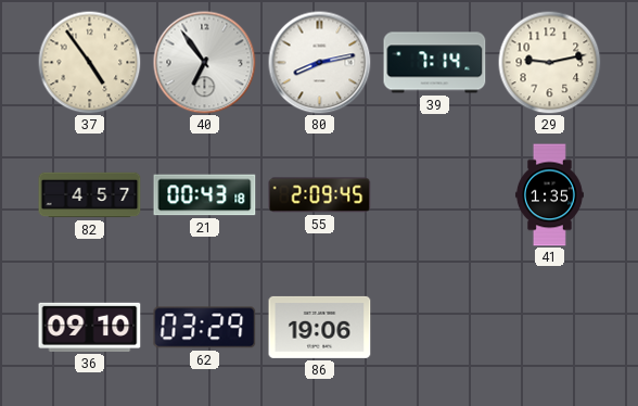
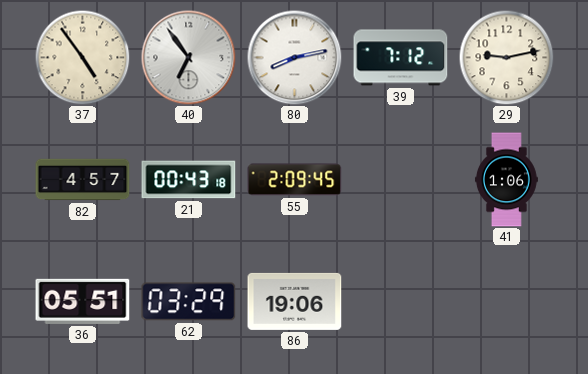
39: 7:14 -> 7:12
41: 1:35 -> 1:06
36: 09:10 -> 05:51
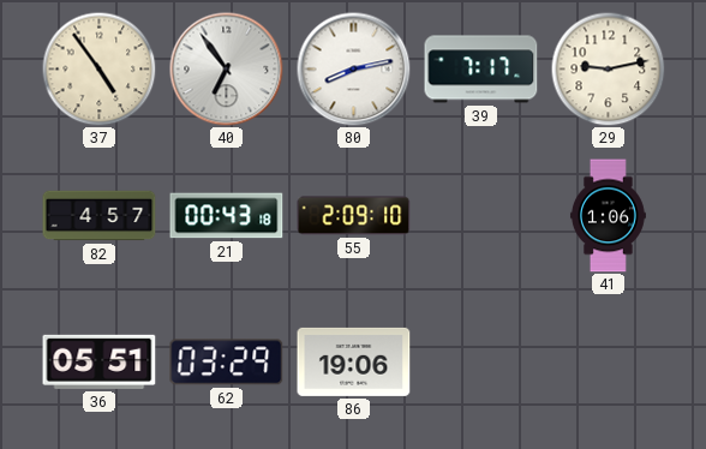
39: 7:12 -> 7:17
55: 2:09:45 -> 2:09:10
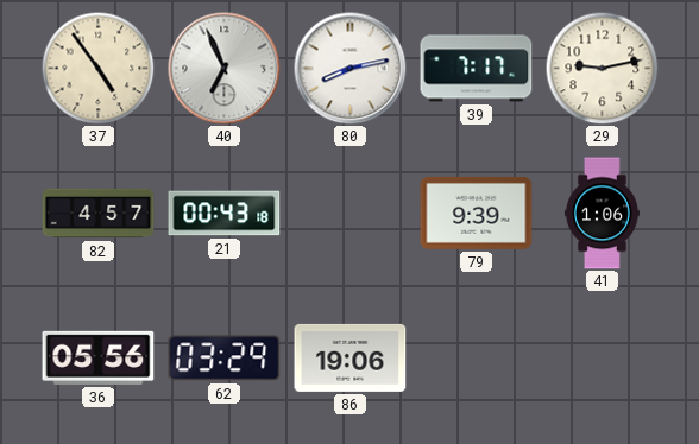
40: 6:54 -> 6:56
55: 2:09 -> none
79: none -> 9:39
36: 05:51 -> 05:56
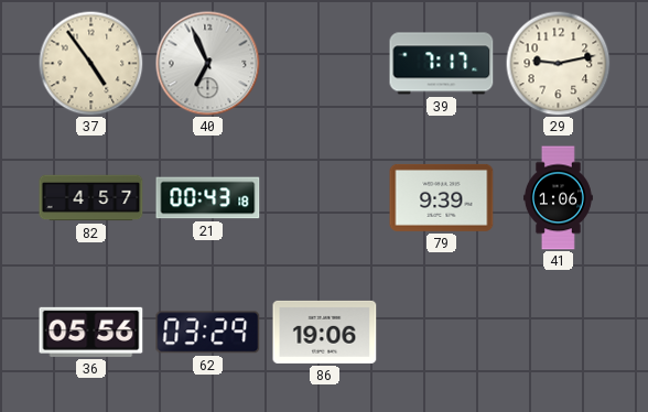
80: 8:13 -> none
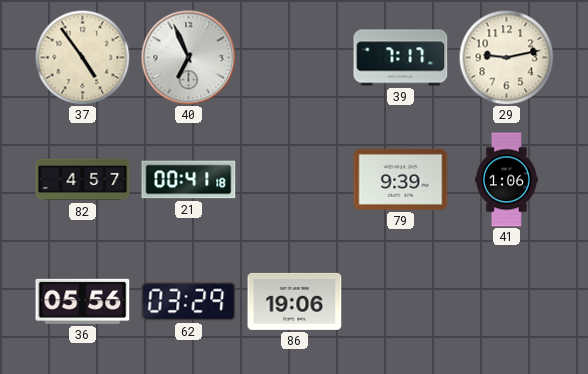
21: 00:43 -> 00:41
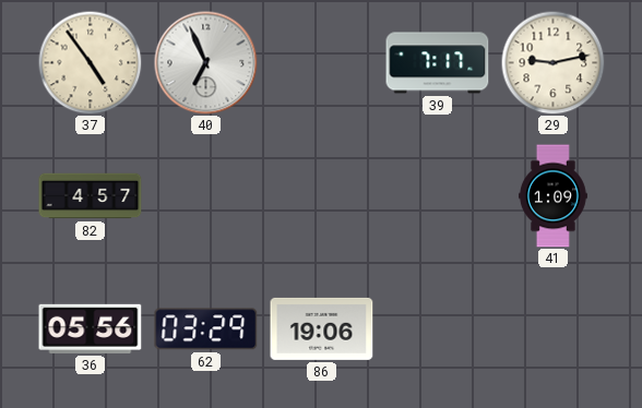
21: 00:41 -> none
79: 9:39 -> none
41: 1:06 -> 1:09
